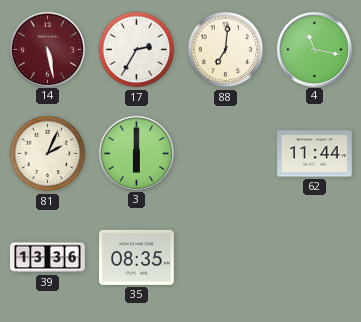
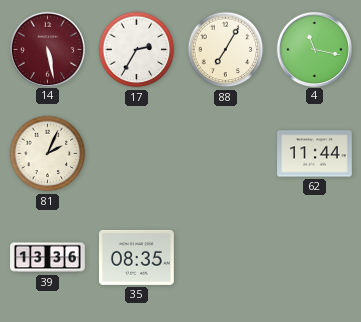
88: 7:01 -> 7:05
3: 6:00 -> none
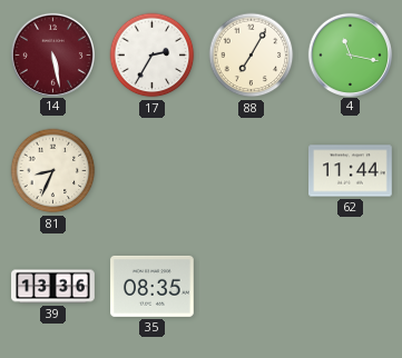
81: 2:04 -> 8:34
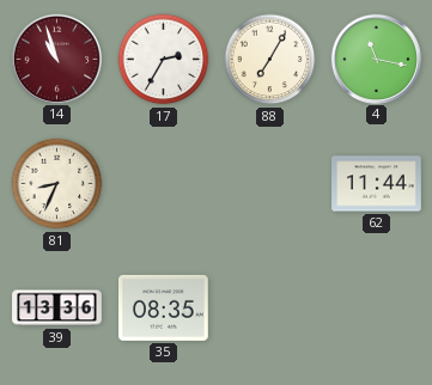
14: 5:28 -> 10:57
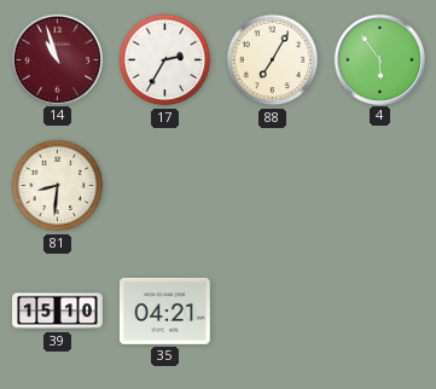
4: 11:17 -> 5:54
81: 8:34 -> 8:31
62: 11:44 -> none
39: 13:36 -> 15:10
35: 08:35 -> 04:21
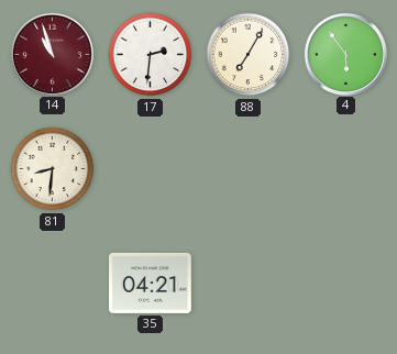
17: 2:35 -> 2:31
39: 15:10 -> none
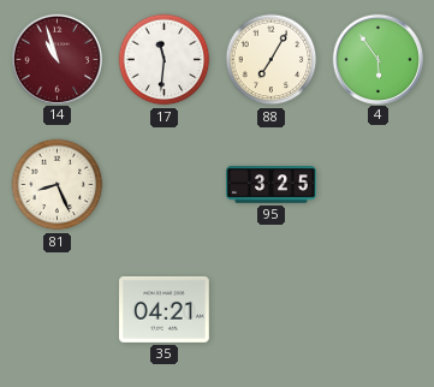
17: 2:31 -> 11:31
81: 8:31 -> 8:26
95: none -> 3:25
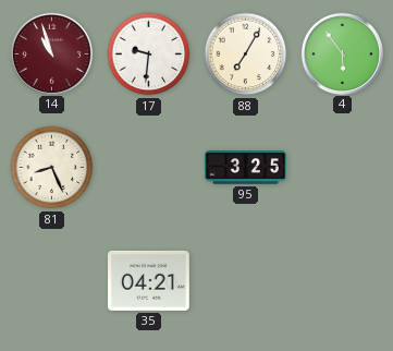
17: 11:31 -> 9:31
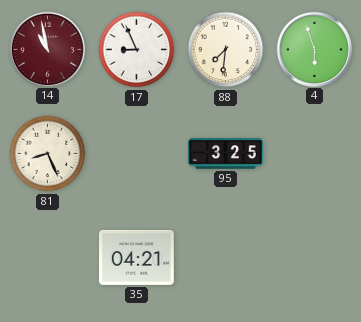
14: 10:57 -> 10:58
17: 9:31 -> 8:56
88: 7:05 -> 7:31
4: 5:54 -> 5:57
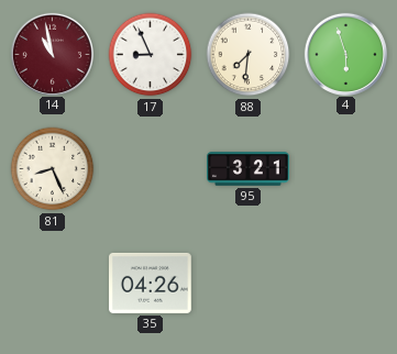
95: 3:25 -> 3:21
35: 04:21 -> 04:26
